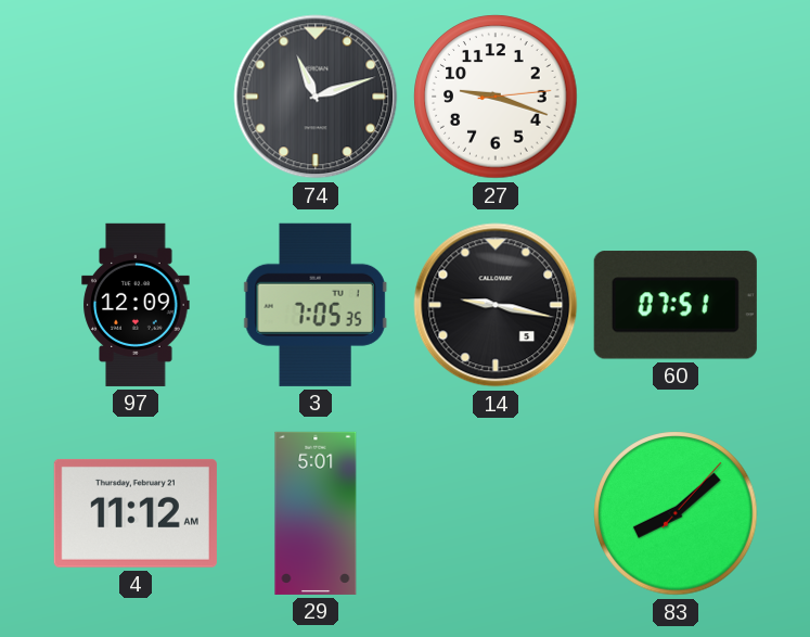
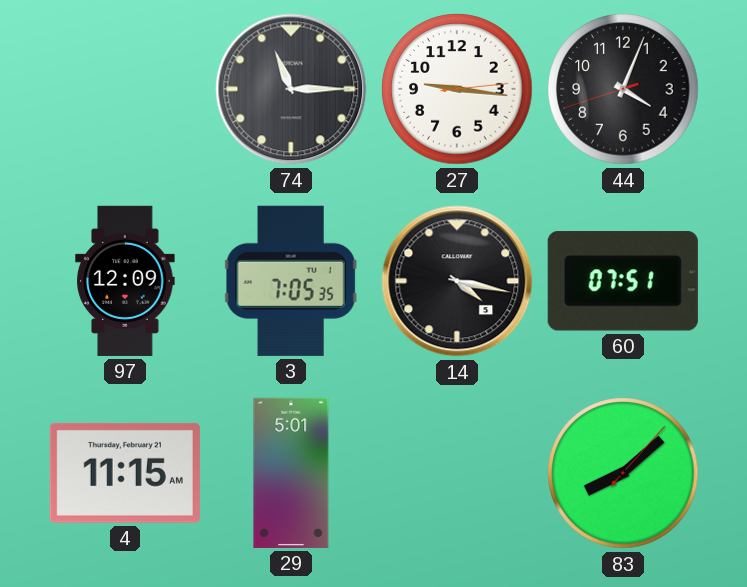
74: 11:12 -> 11:15
27: 9:18 -> 9:16
44: none -> 4:03
14: 9:17 -> 4:17
4: 11:12 -> 11:15
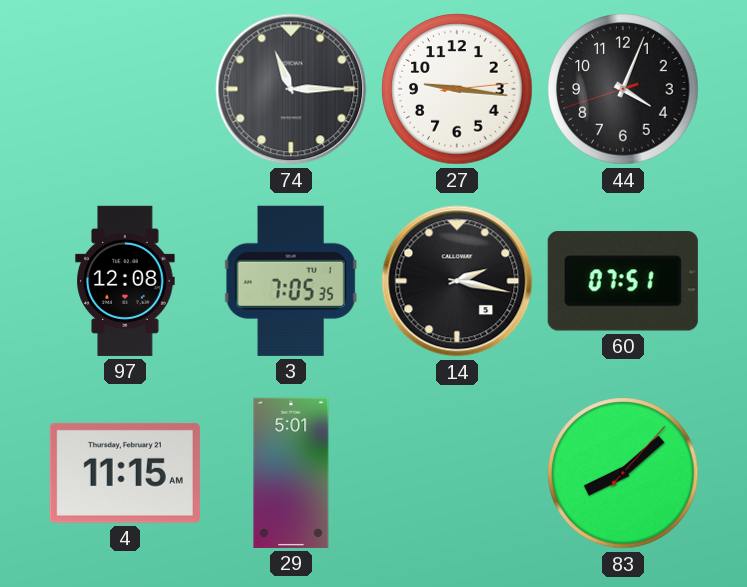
97: 12:09 -> 12:08
14: 4:17 -> 2:17
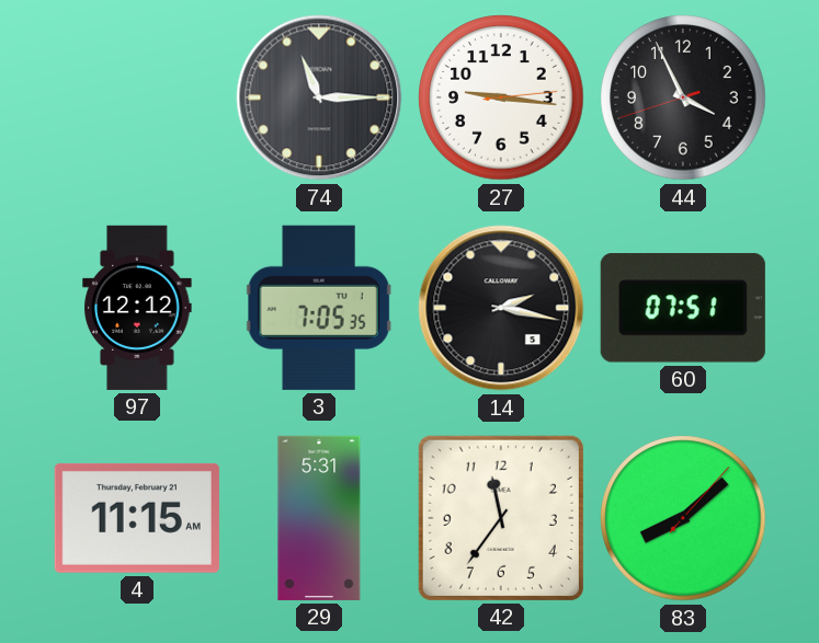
44: 4:03 -> 3:55
97: 12:08 -> 12:12
29: 5:01 -> 5:31
42: none -> 11:36
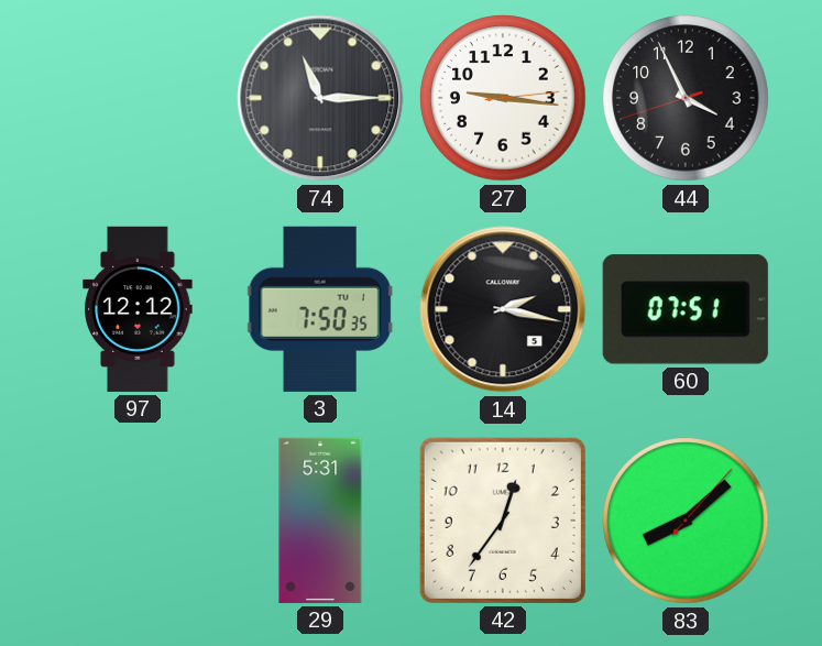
3: 7:05 -> 7:50
4: 11:15 -> none
42: 11:36 -> 12:36
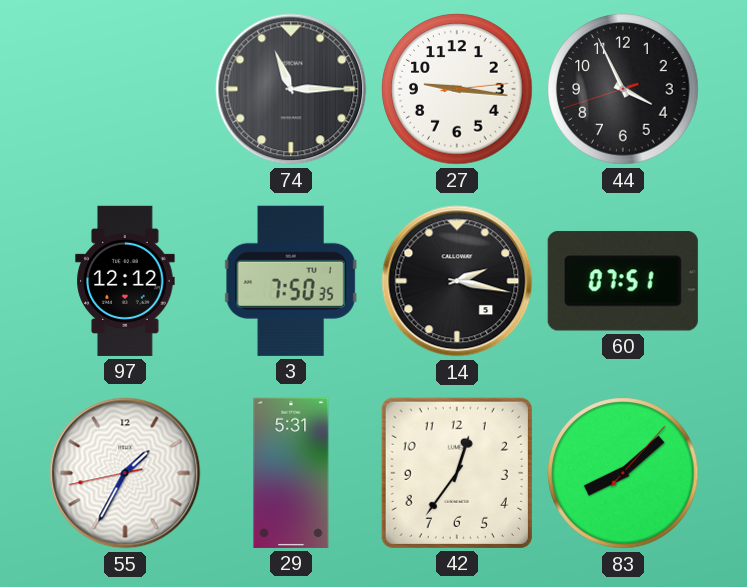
55: none -> 1:34
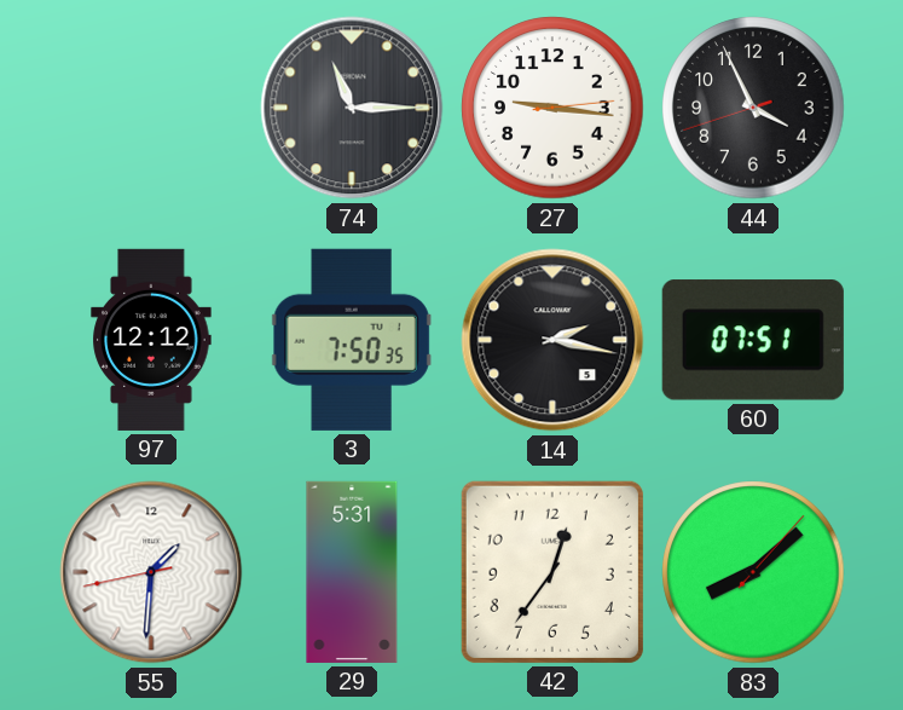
55: 1:34 -> 1:30
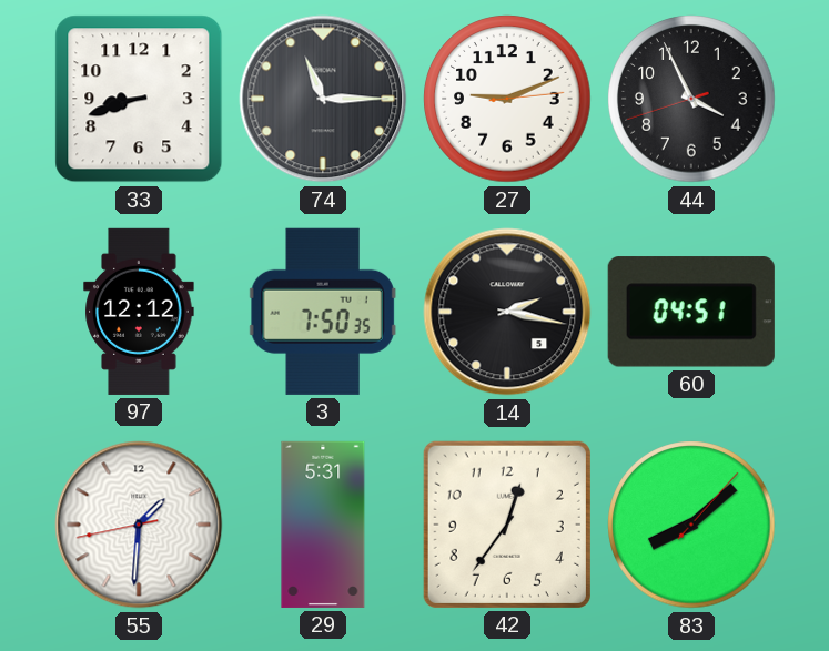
33: none -> 8:42
27: 9:16 -> 9:11
60: 07:51 -> 04:51
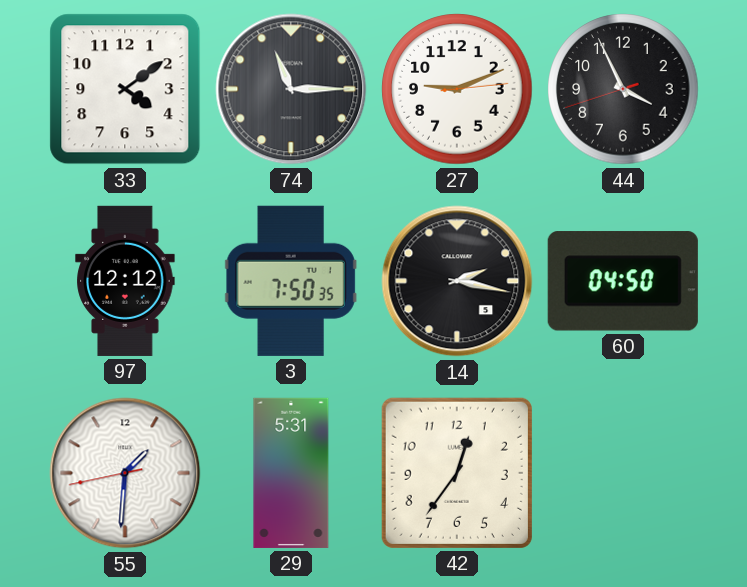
33: 8:42 -> 4:09
60: 04:51 -> 04:50
83: 8:08 -> none
